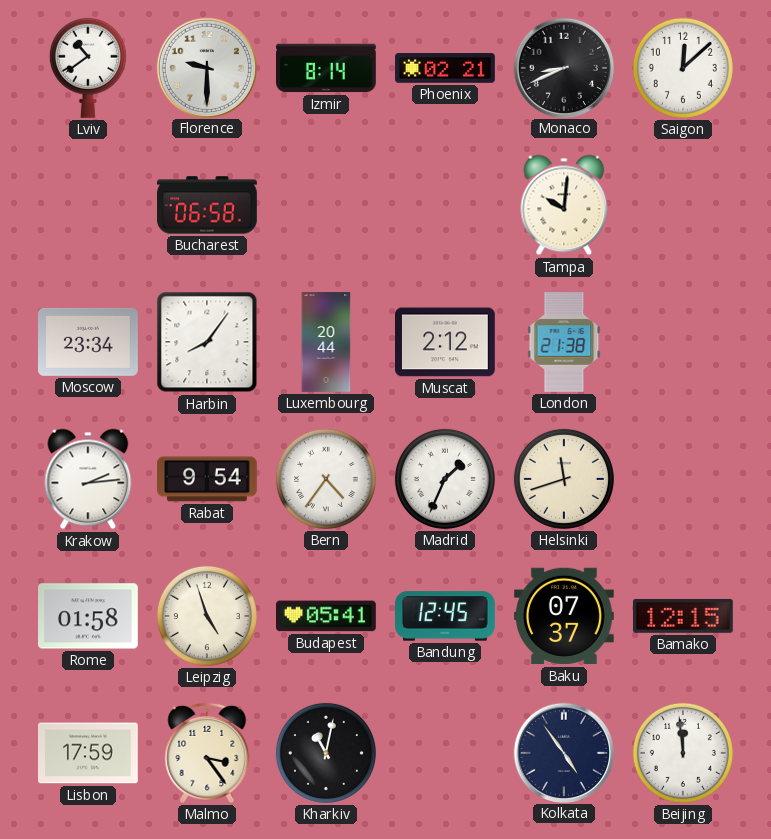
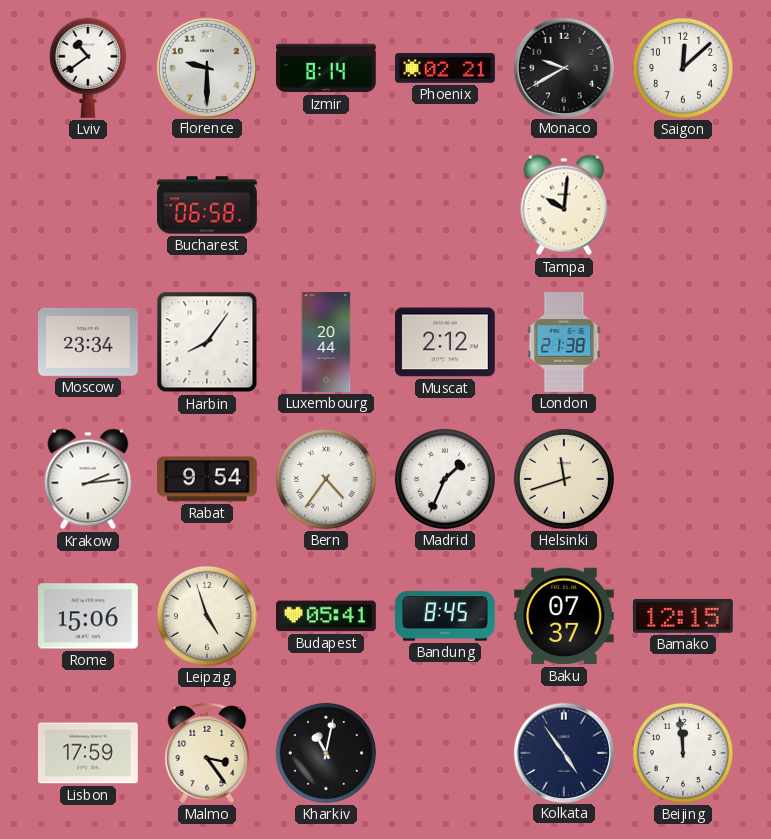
Monaco: 8:41 -> 9:40
Rome: 01:58 -> 15:06
Bandung: 12:45 -> 8:45
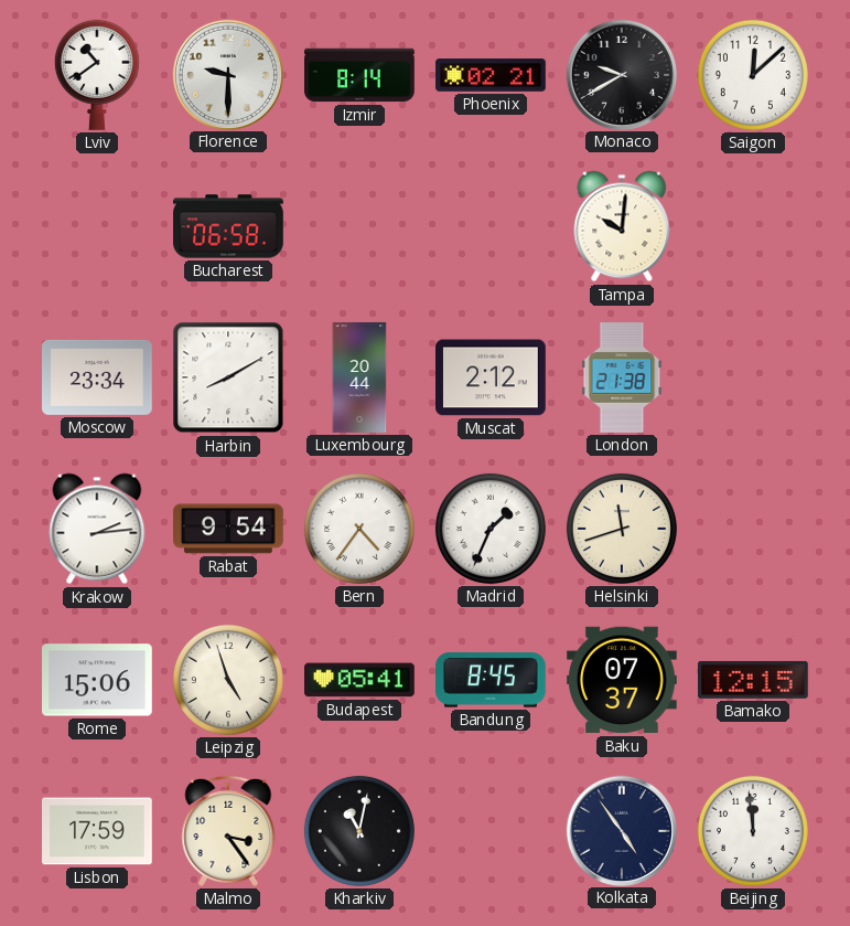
Harbin: 8:06 -> 8:10
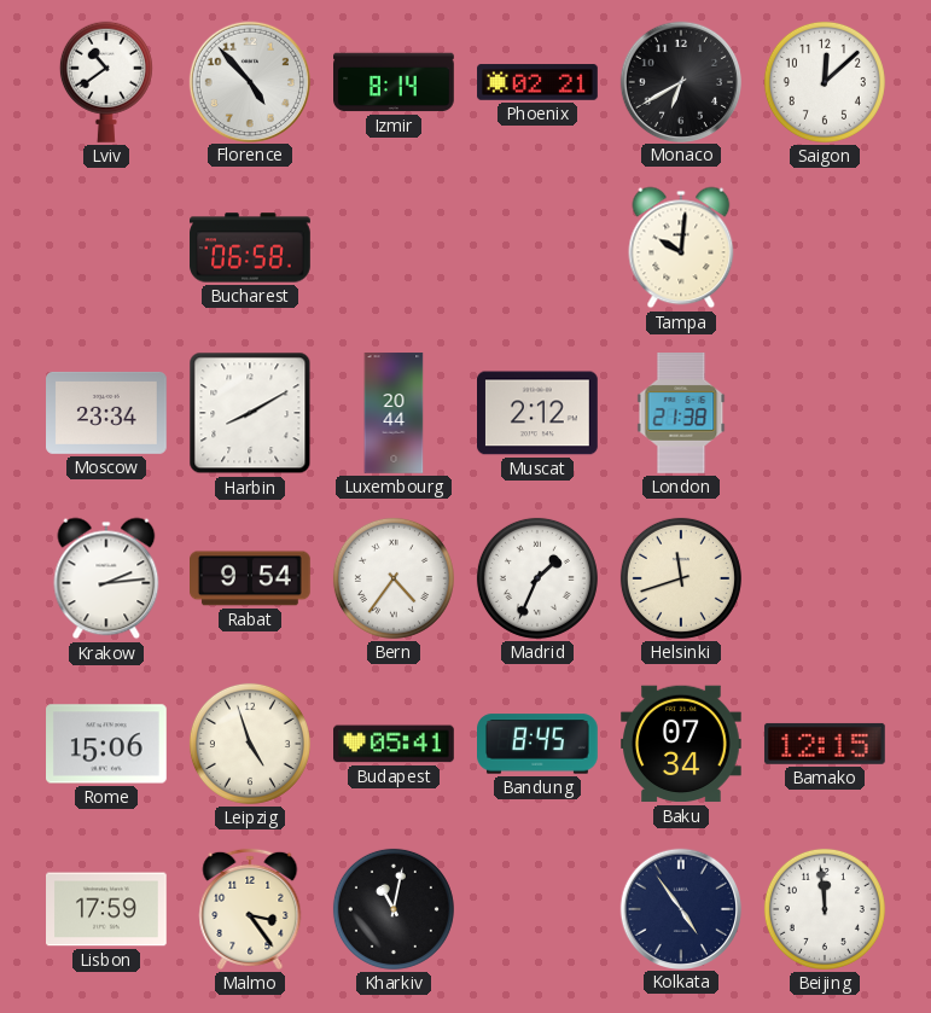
Florence: 9:30 -> 4:53
Monaco: 9:40 -> 6:40
Baku: 07:37 -> 07:34
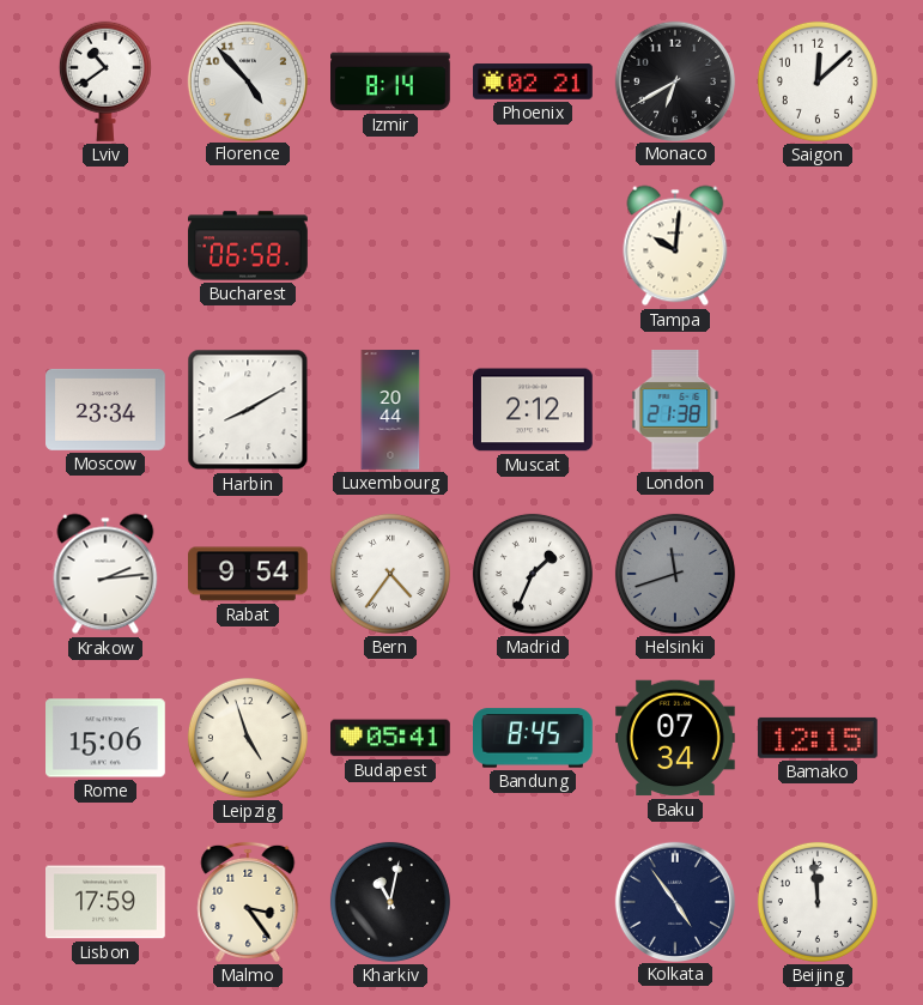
Helsinki dial: cream -> grey
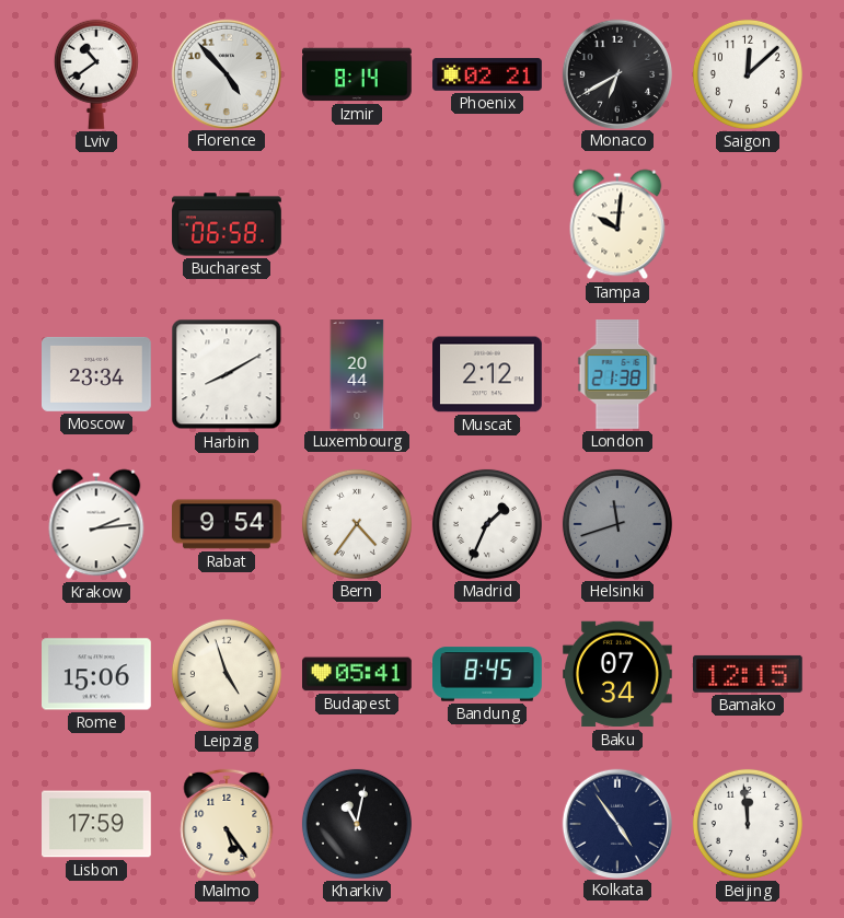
Malmo: 3:24 -> 5:24
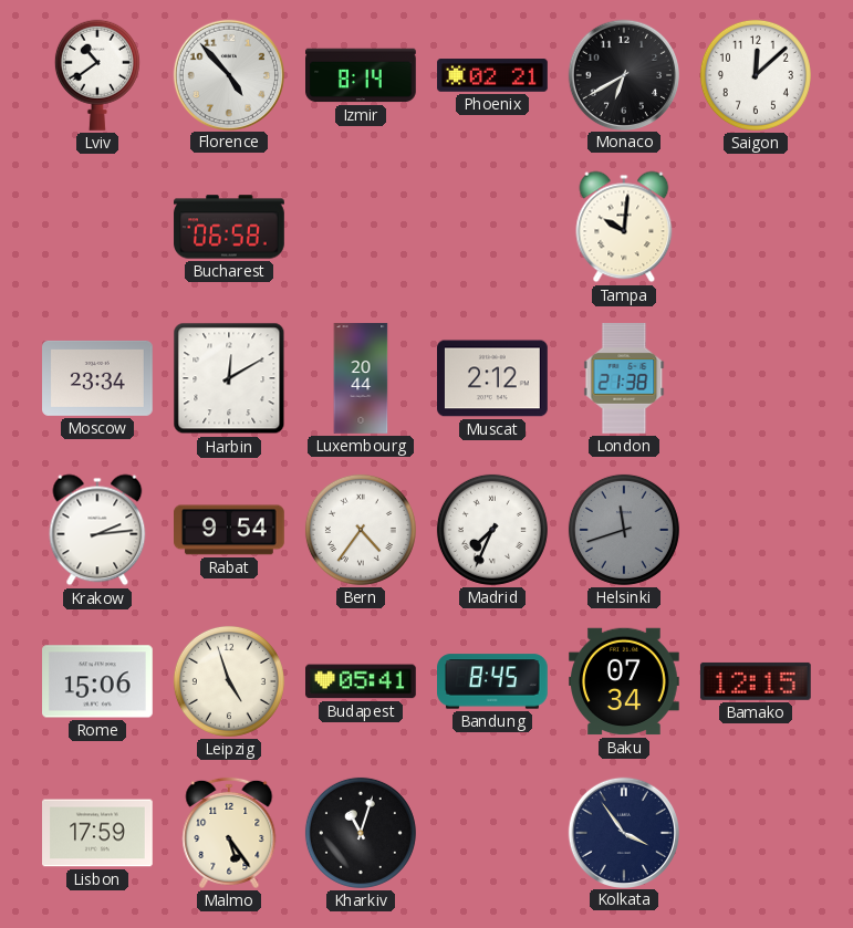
Harbin: 8:10 -> 12:10
Madrid: 1:34 -> 7:34
Kharkiv: 11:02 -> 11:03
Kolkata: 4:54 -> 3:54
Beijing: 11:59 -> none
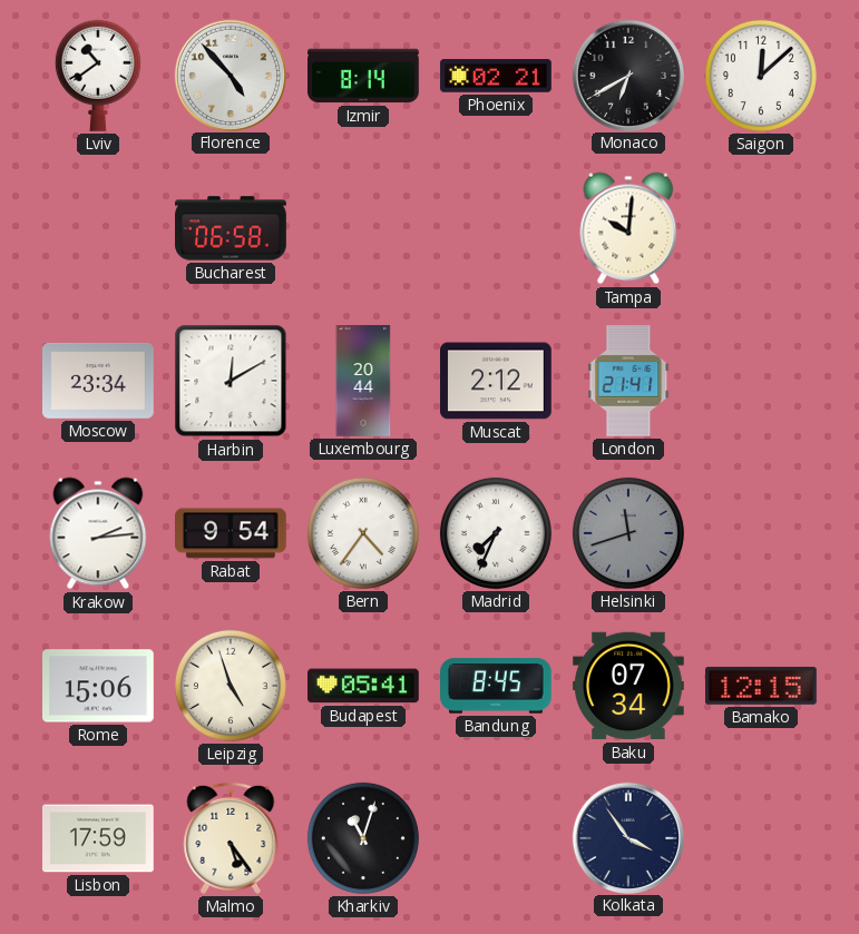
London: 21:38 -> 21:41
